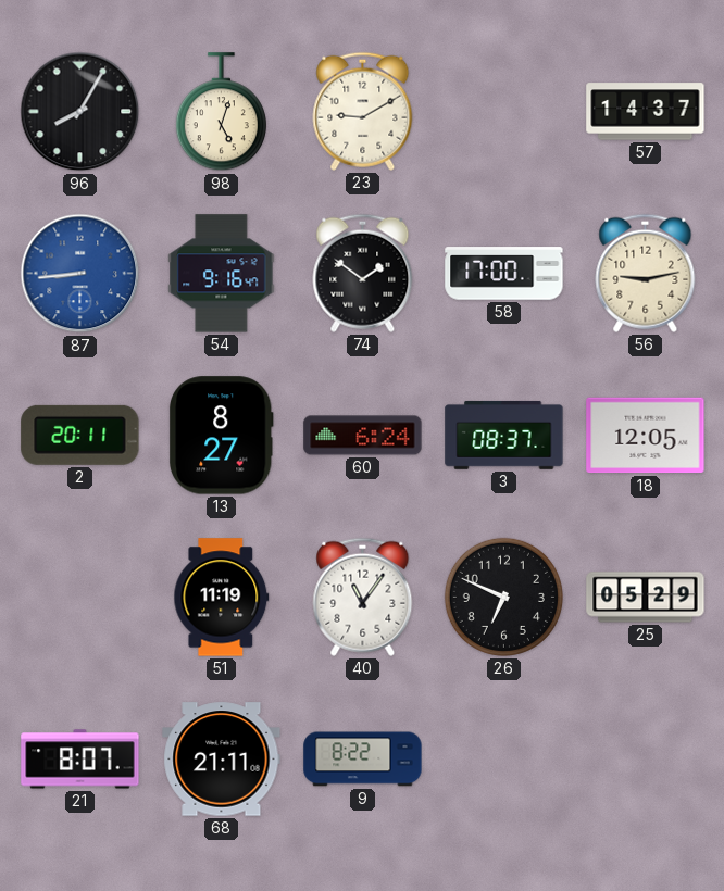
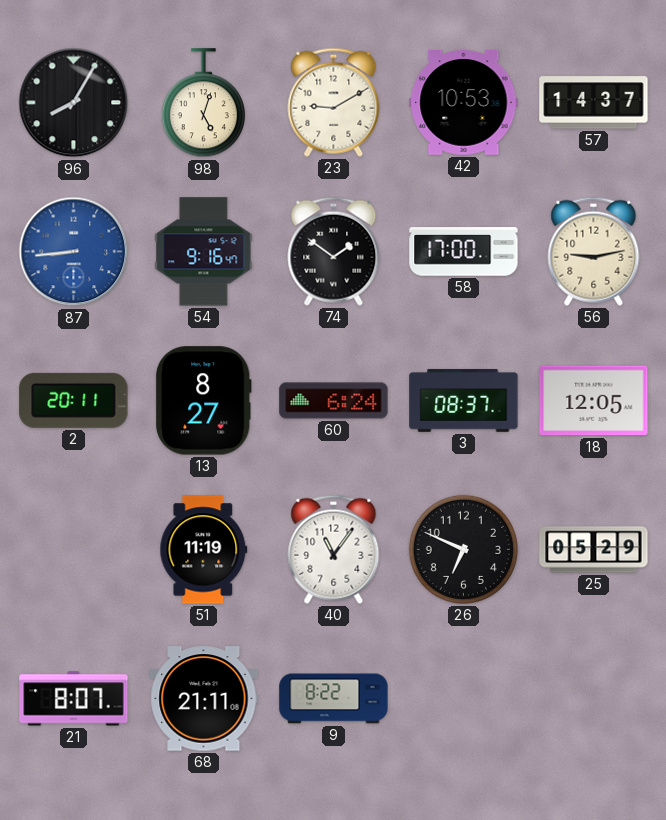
42: none -> 10:53
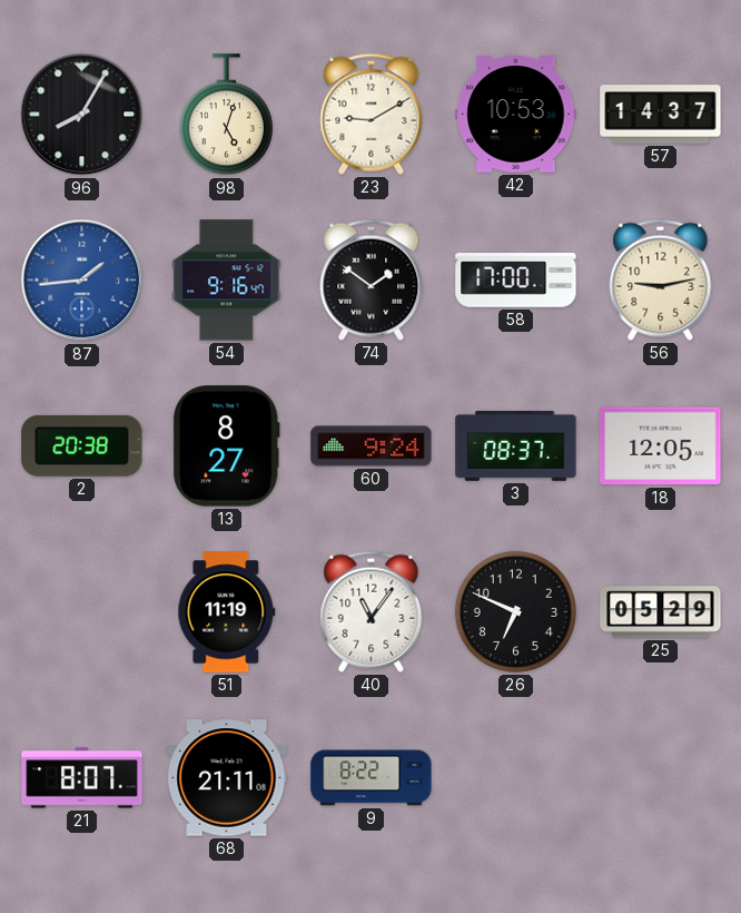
87: 8:44 -> 1:44
2: 20:11 -> 20:38
60: 6:24 -> 9:24
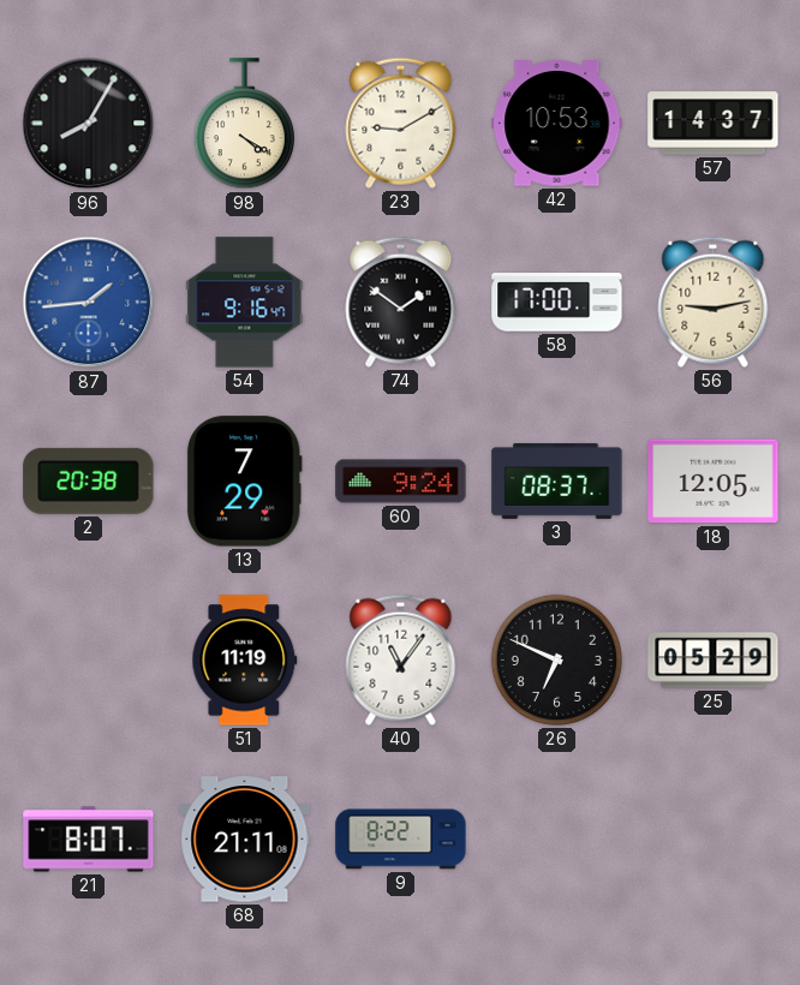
98: 5:03 -> 4:20
13: 8:27 -> 7:29
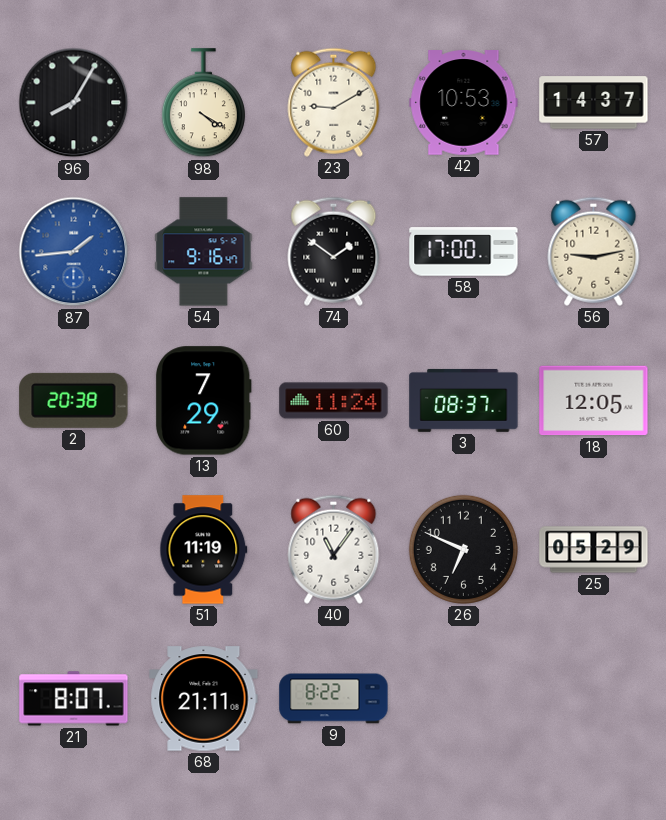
60: 9:24 -> 11:24
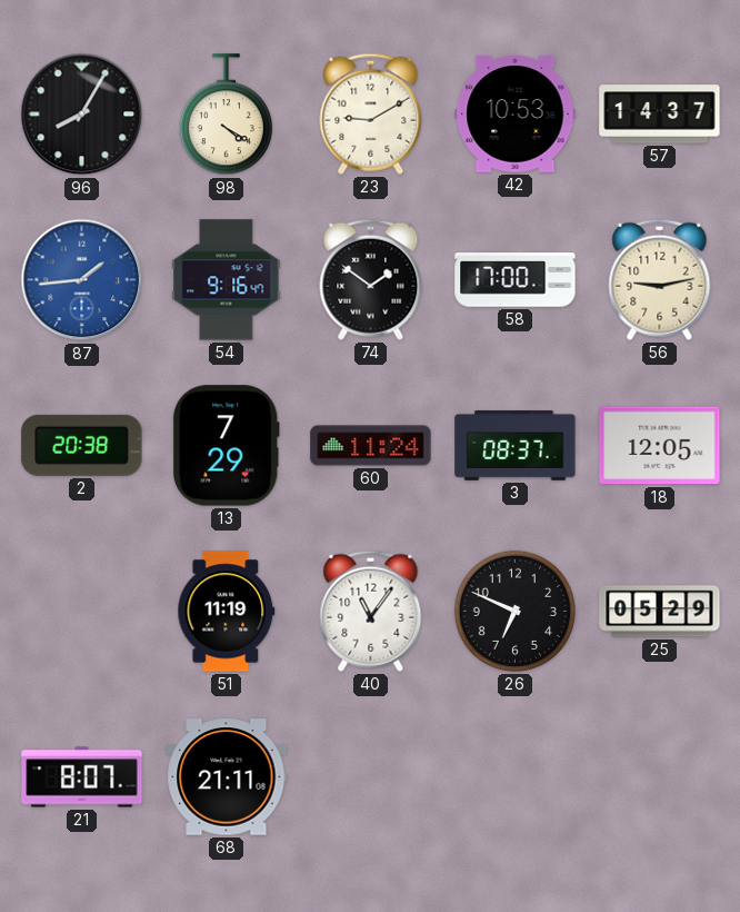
9: 8:22 -> none
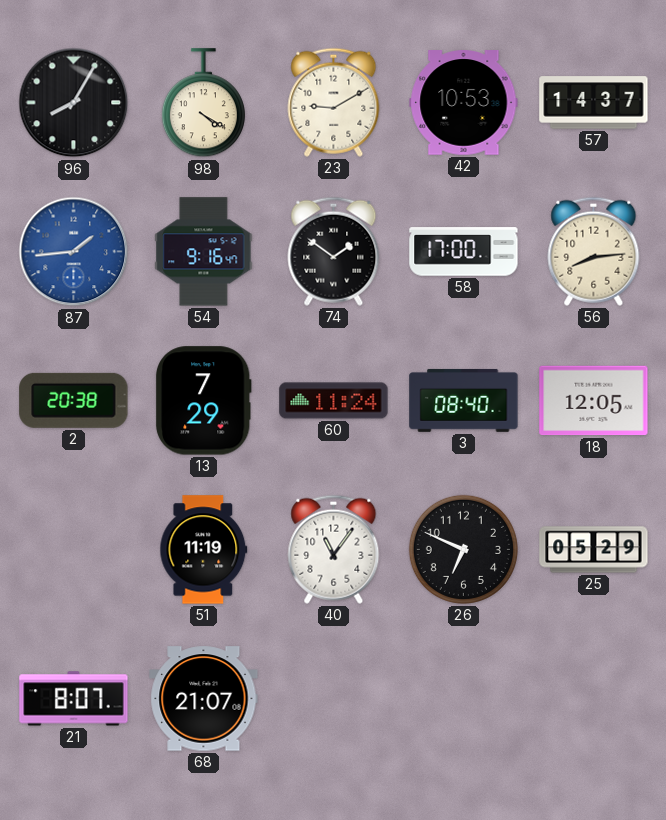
56: 9:13 -> 8:14
3: 08:37 -> 08:40
68: 21:11 -> 21:07
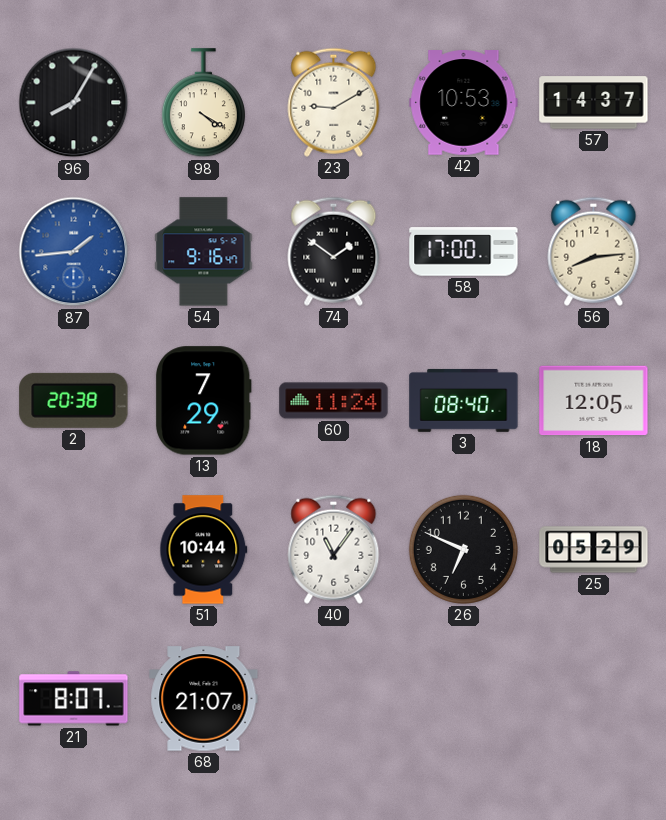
51: 11:19 -> 10:44
